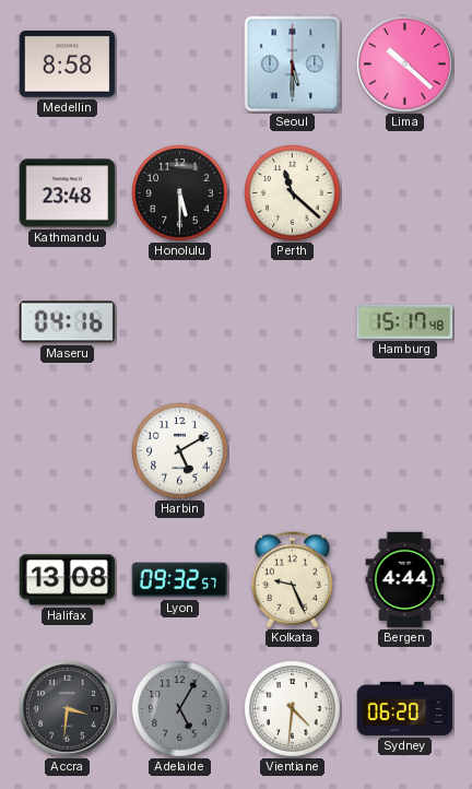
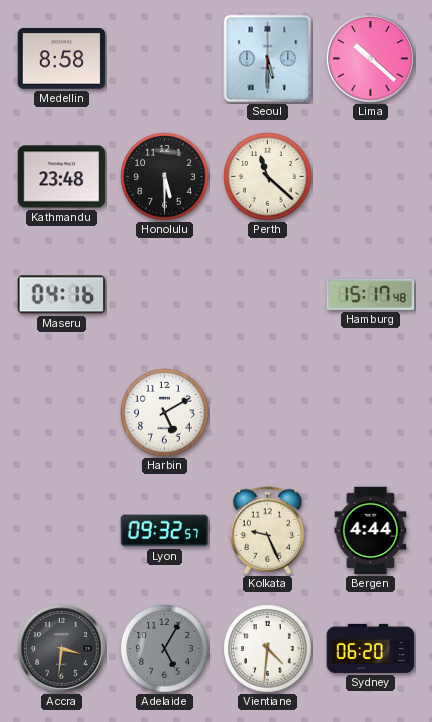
Halifax: 13:08 -> none
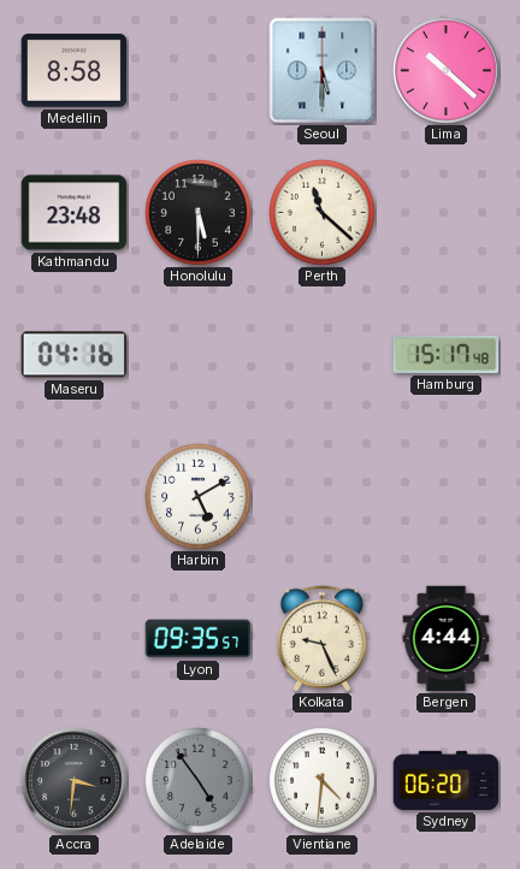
Lyon: 09:32 -> 09:35
Adelaide: 5:05 -> 4:54
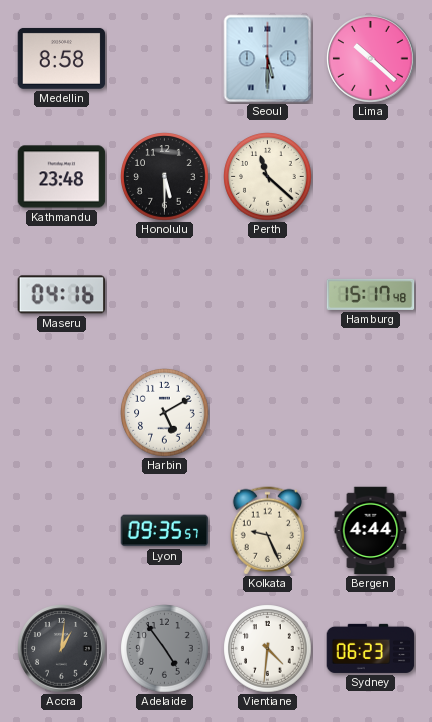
Accra: 3:31 -> 1:01
Sydney: 06:20 -> 06:23
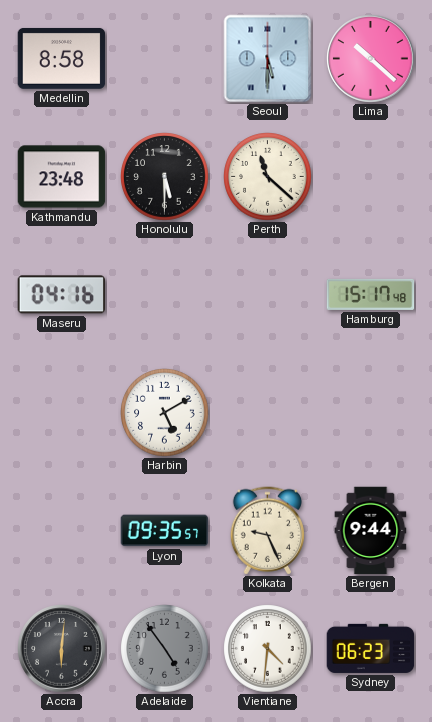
Bergen: 4:44 -> 9:44
Accra: 1:01 -> 6:01
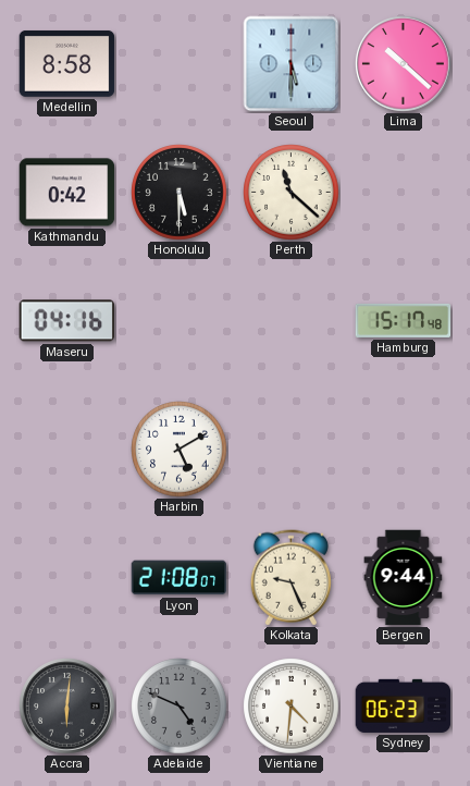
Kathmandu: 23:48 -> 0:42
Lyon: 09:35 -> 21:08
Adelaide: 4:54 -> 4:49
